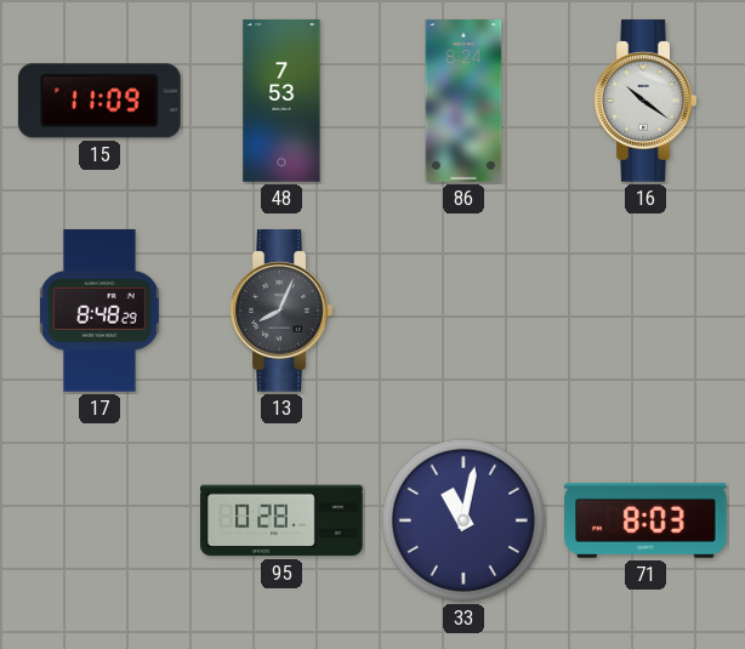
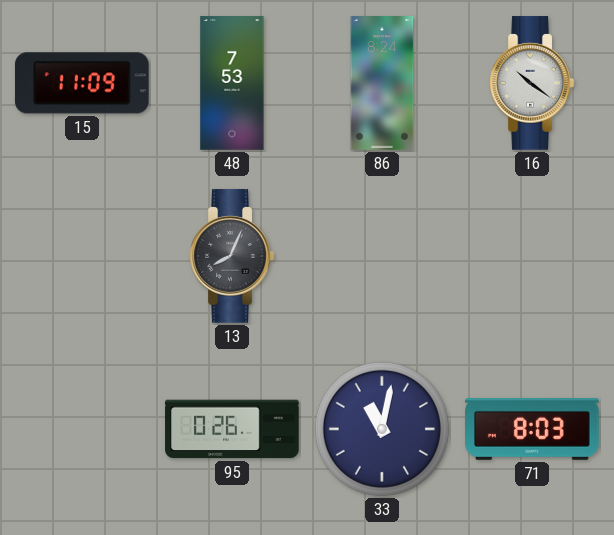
17: 8:48 -> none
95: 0:28 -> 0:26
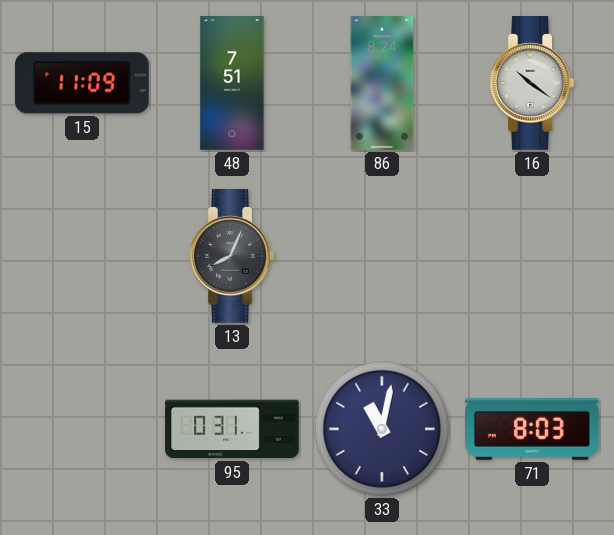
48: 7:53 -> 7:51
95: 0:26 -> 0:31
